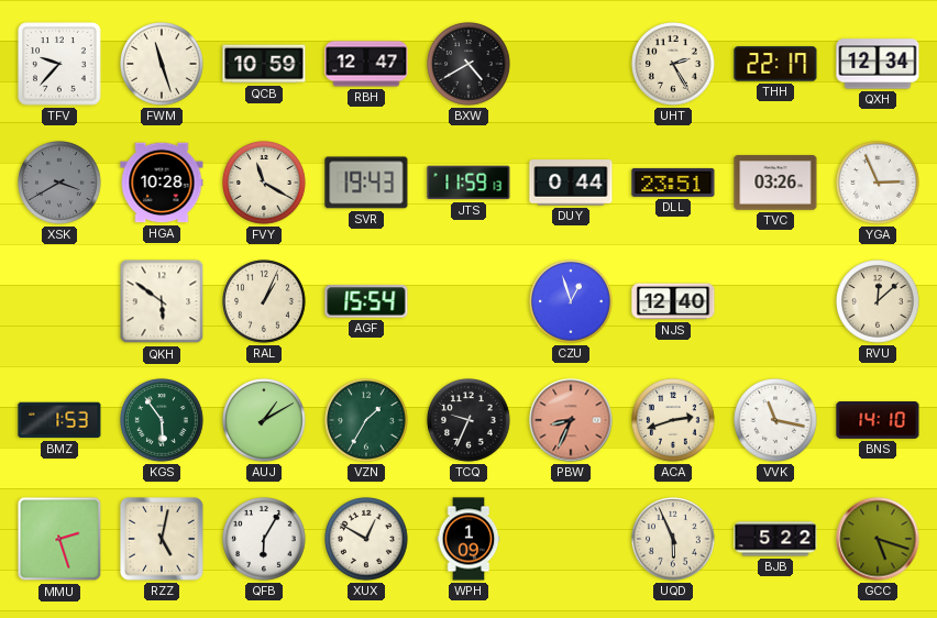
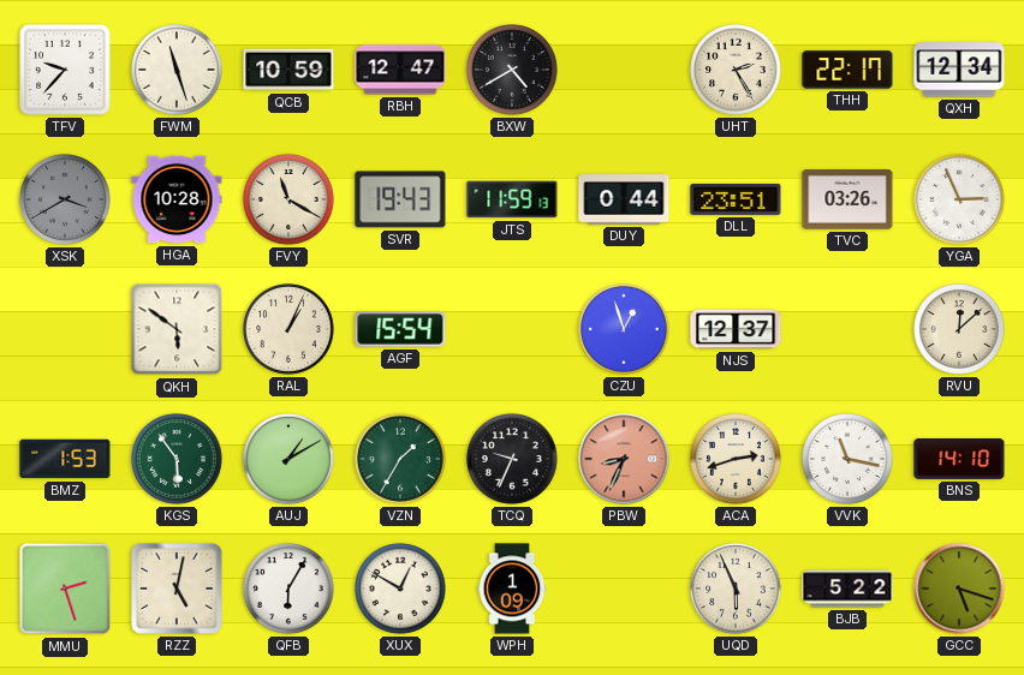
NJS: 12:40 -> 12:37
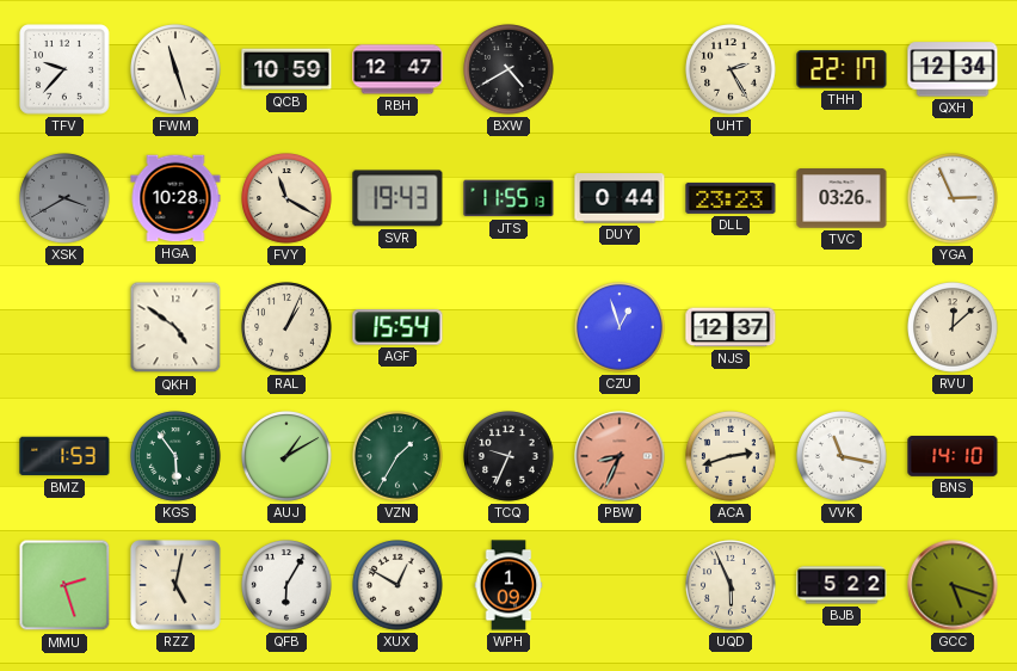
JTS: 11:59 -> 11:55
DLL: 23:51 -> 23:23
QKH: 5:51 -> 4:51
